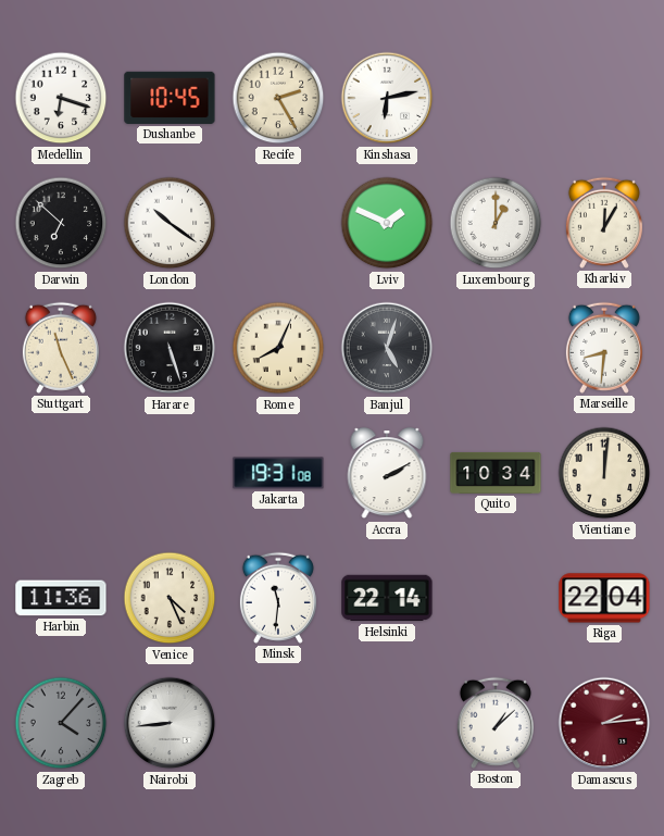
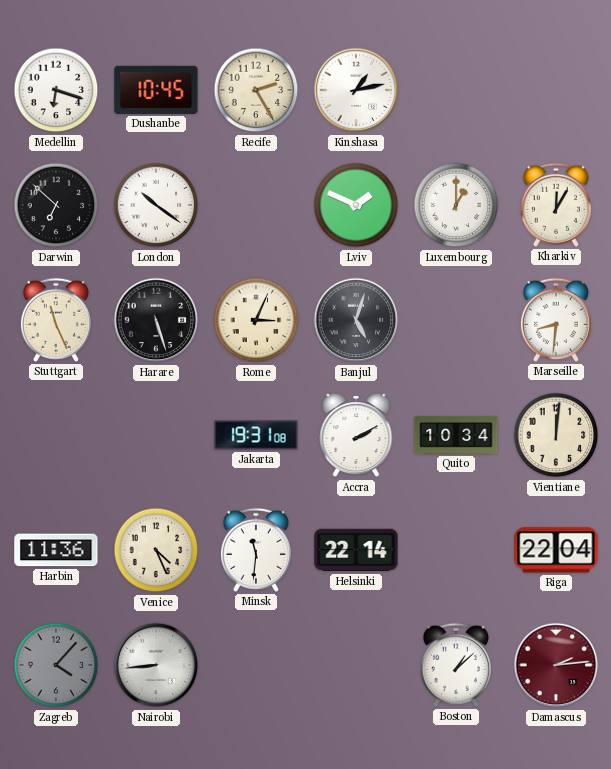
Kinshasa: 6:13 -> 1:13
Rome: 8:04 -> 3:04
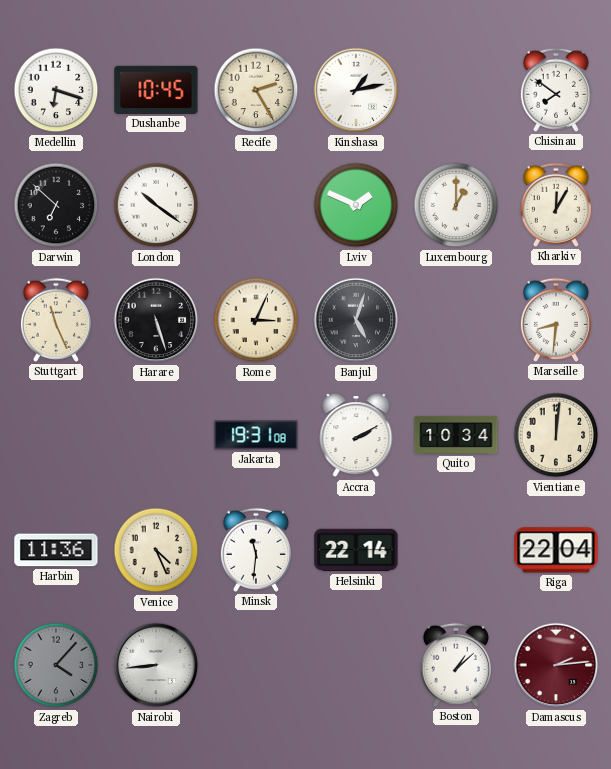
Chisinau: none -> 7:51
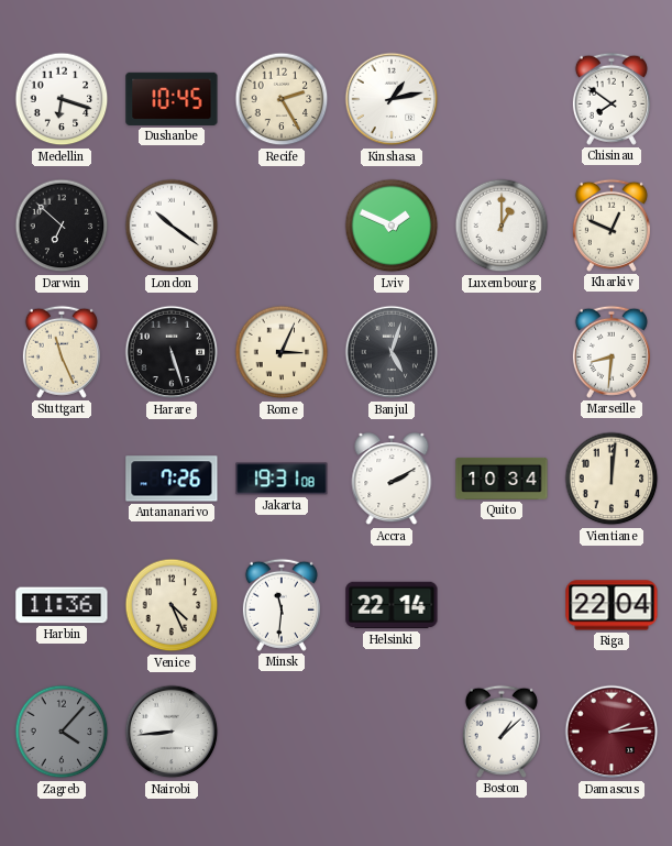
Kharkiv: 12:05 -> 12:49
Antananarivo: none -> 7:26
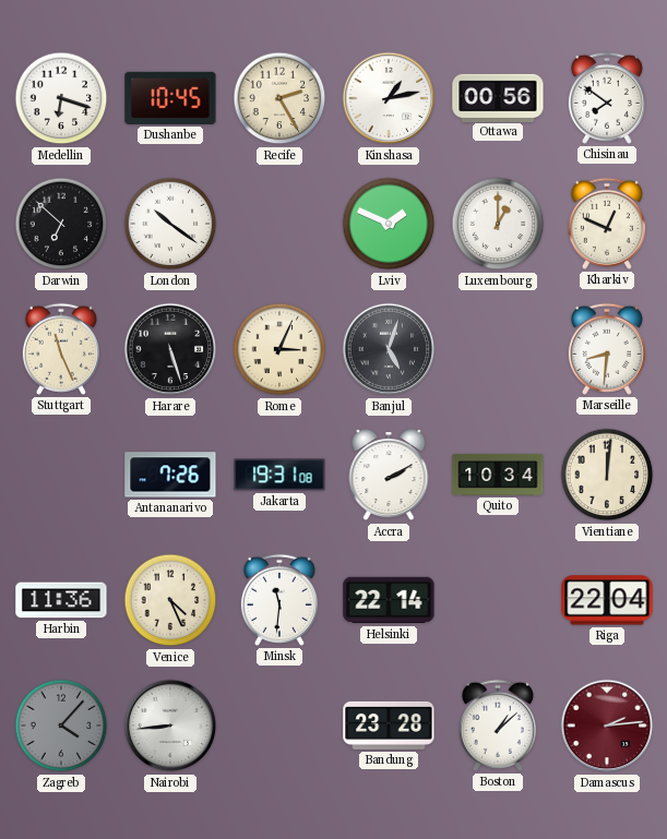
Ottawa: none -> 00:56
Bandung: none -> 23:28
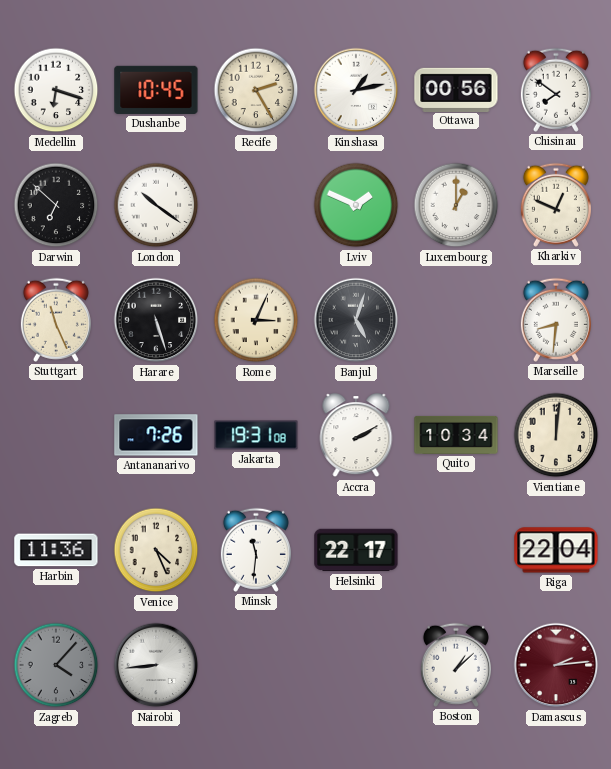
Helsinki: 22:14 -> 22:17
Bandung: 23:28 -> none
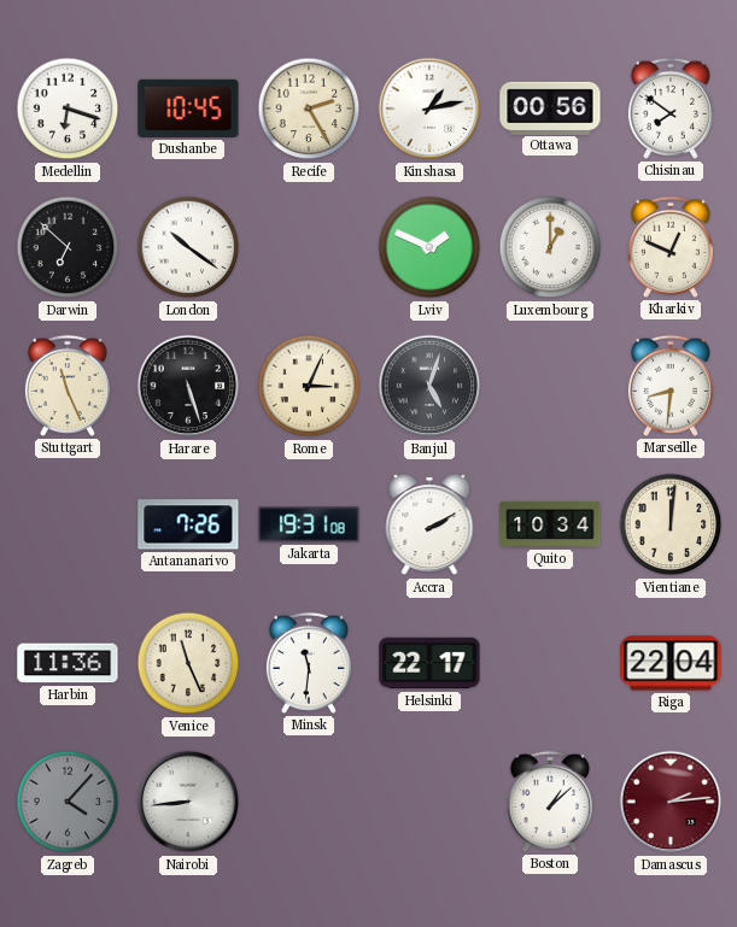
Venice: 4:26 -> 11:26
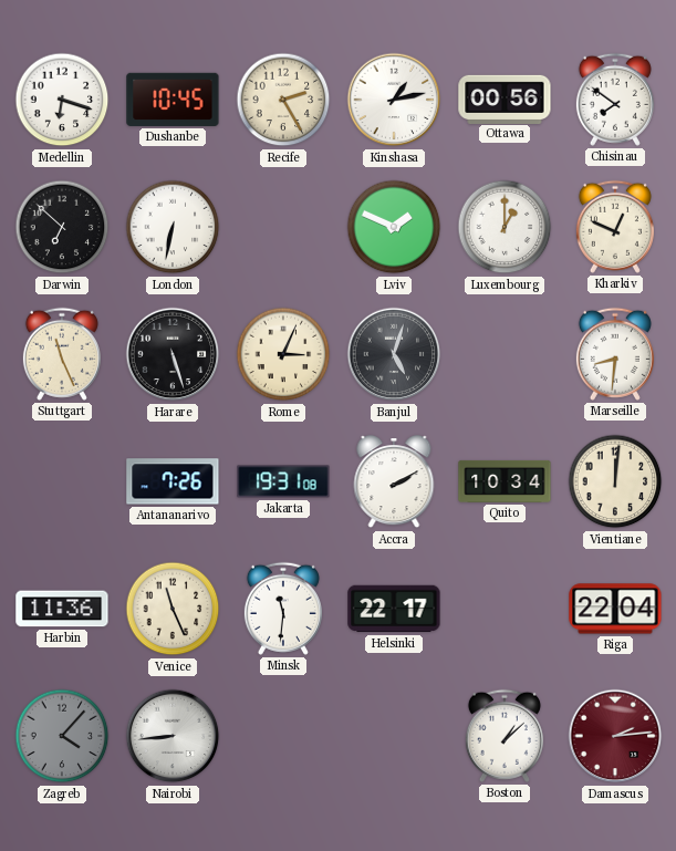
London: 10:21 -> 6:32
